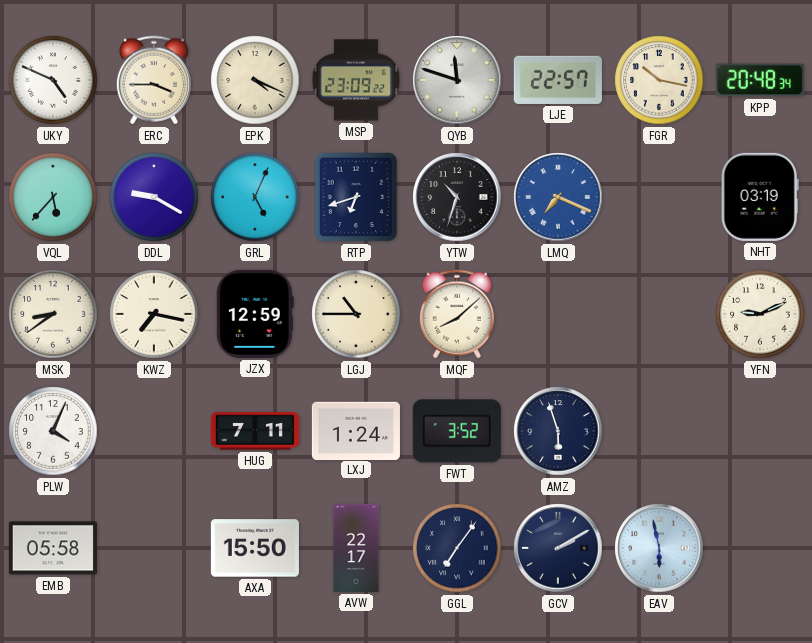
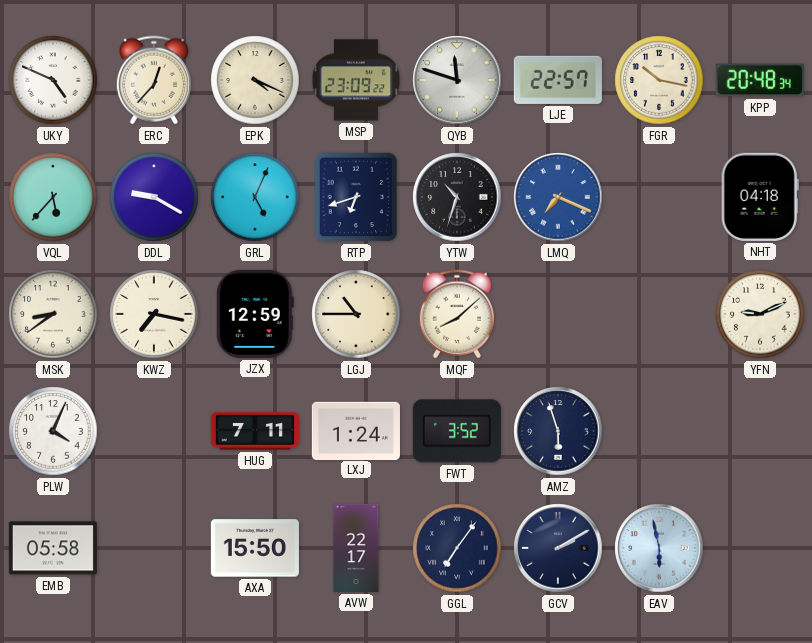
ERC: 3:45 -> 12:37
NHT: 03:19 -> 04:18
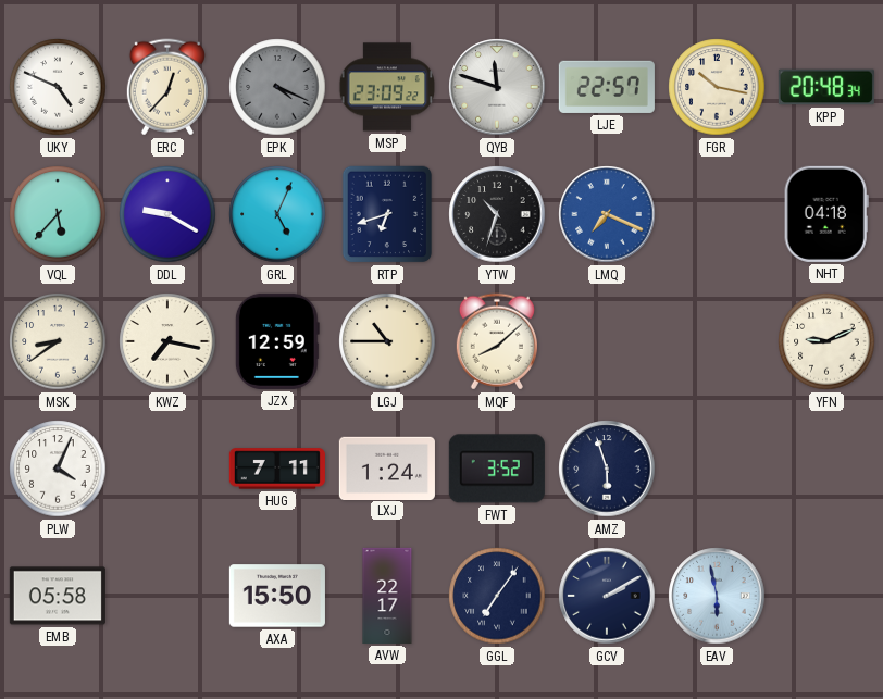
EPK dial: cream -> grey
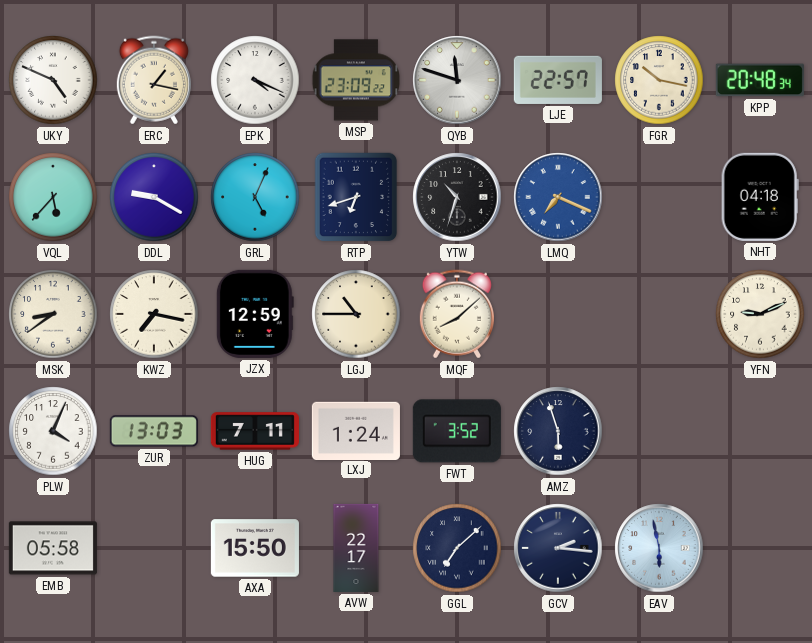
ERC: 12:37 -> 1:17
EPK dial: grey -> white
ZUR: none -> 13:03
GGL: 7:06 -> 7:08
GCV: 2:10 -> 2:16
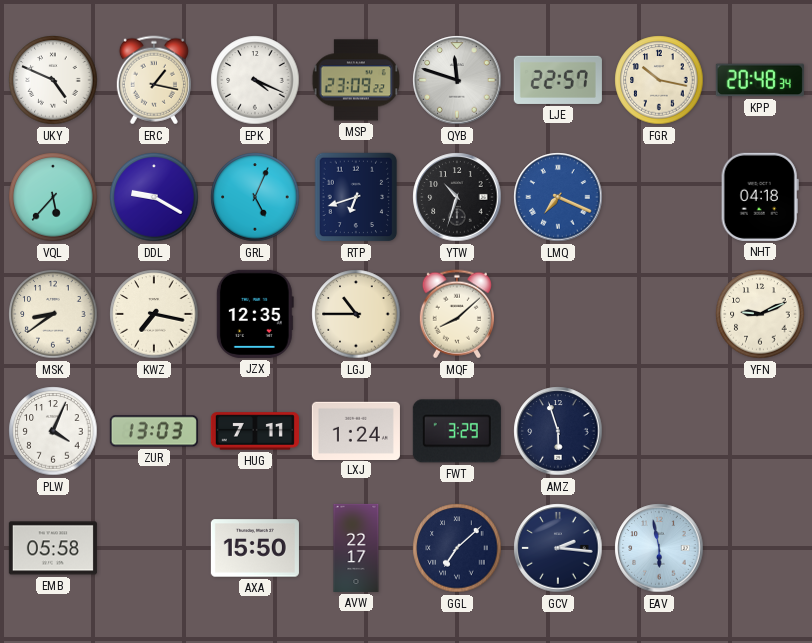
JZX: 12:59 -> 12:35
FWT: 3:52 -> 3:29
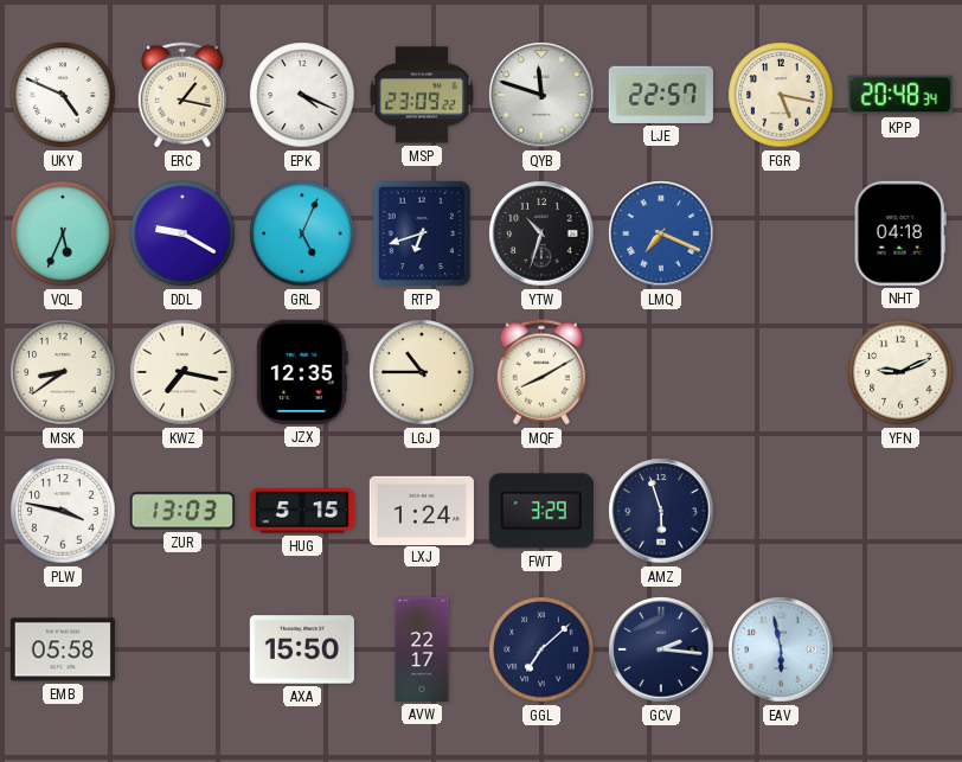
FGR: 10:17 -> 5:17
VQL: 5:37 -> 5:34
MQF: 8:08 -> 8:10
PLW: 4:04 -> 3:47
HUG: 7:11 -> 5:15
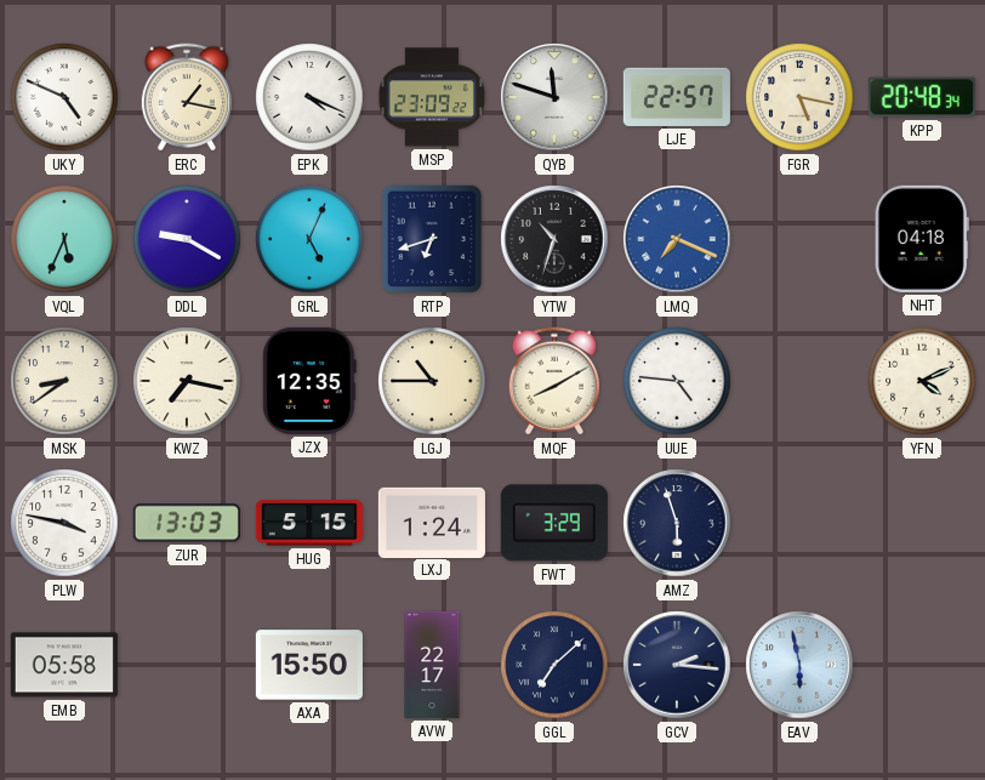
UUE: none -> 4:46
YFN: 9:11 -> 4:11
